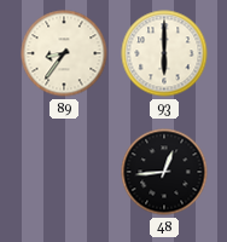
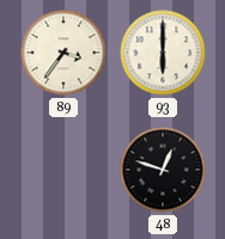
89: 8:36 -> 3:36
48: 12:44 -> 12:48
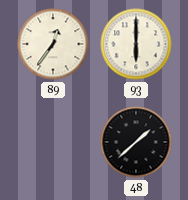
89: 3:36 -> 12:36
48: 12:48 -> 1:38
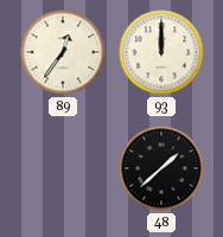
93: 6:00 -> 12:00
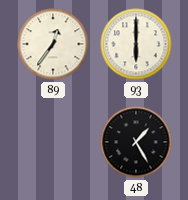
93: 12:00 -> 6:00
48: 1:38 -> 1:25
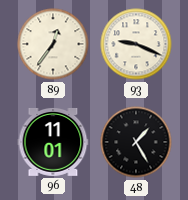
93: 6:00 -> 9:19
96: none -> 11:01
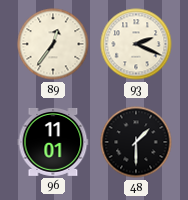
93: 9:19 -> 2:19
48: 1:25 -> 1:30
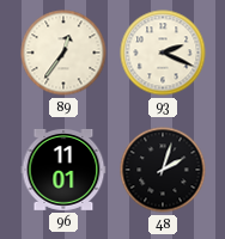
48: 1:30 -> 2:03
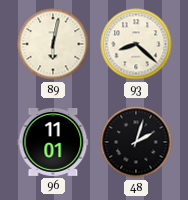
89: 12:36 -> 6:02
93: 2:19 -> 8:22
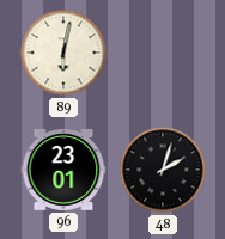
93: 8:22 -> none
96: 11:01 -> 23:01
